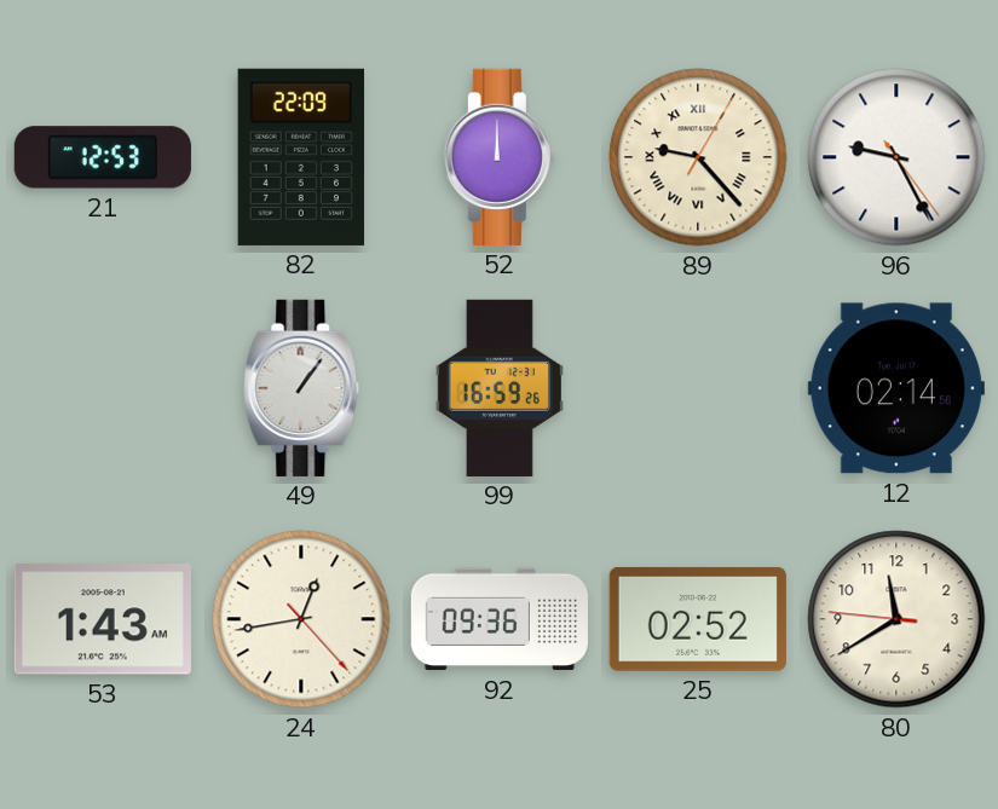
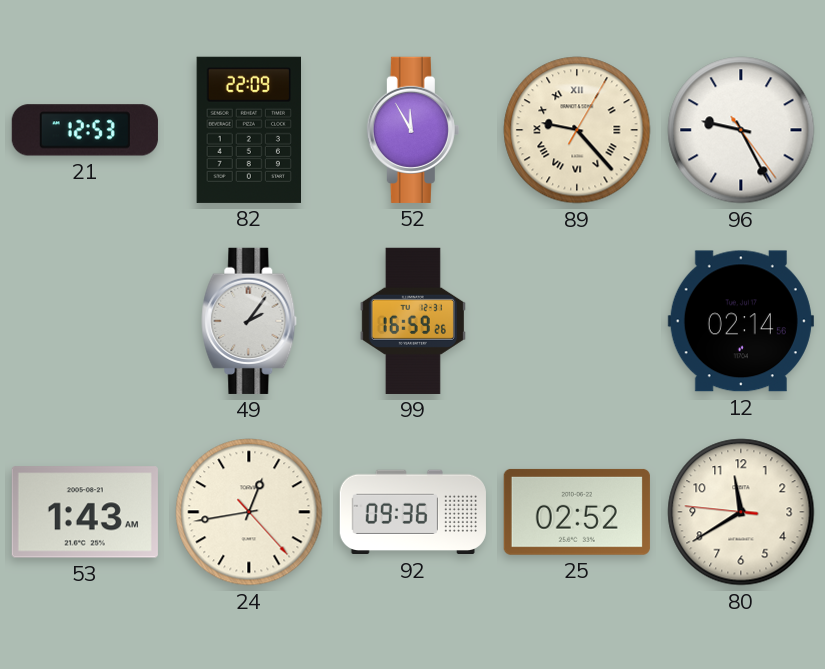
52: 12:00 -> 11:55
49: 1:06 -> 2:06
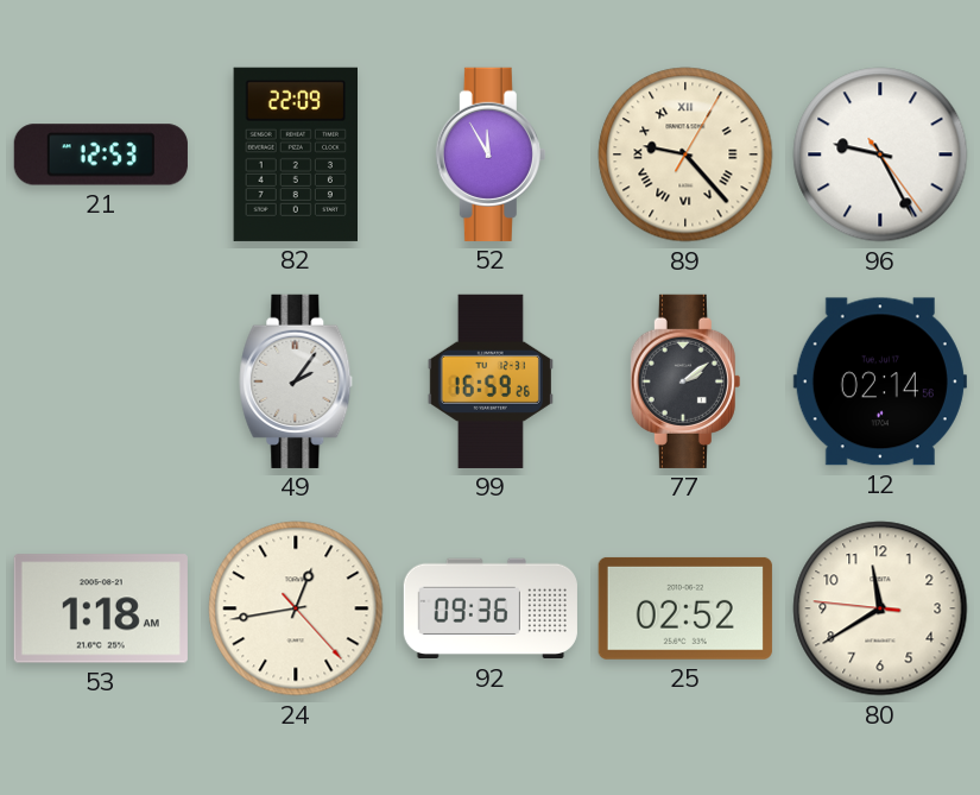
77: none -> 2:09
53: 1:43 -> 1:18
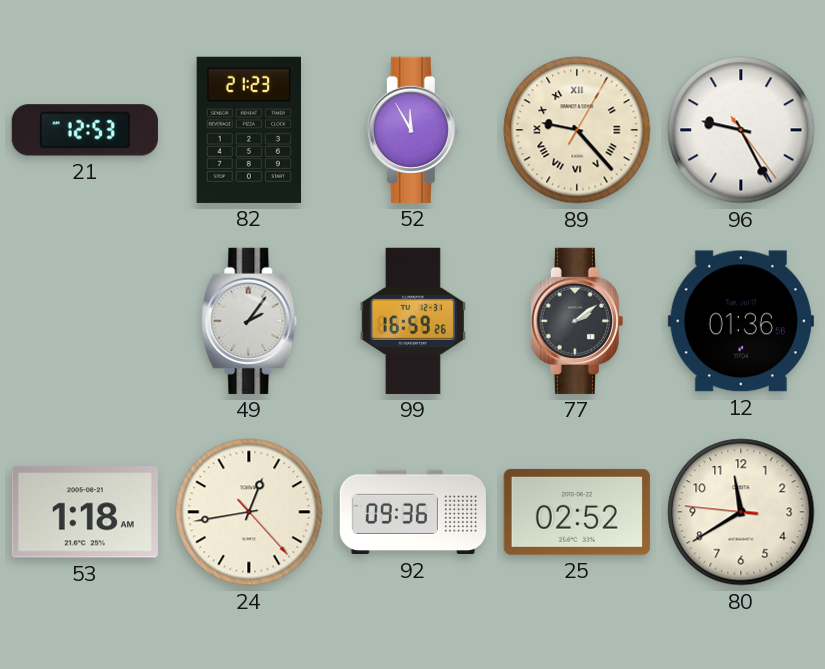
82: 22:09 -> 21:23
12: 02:14 -> 01:36
